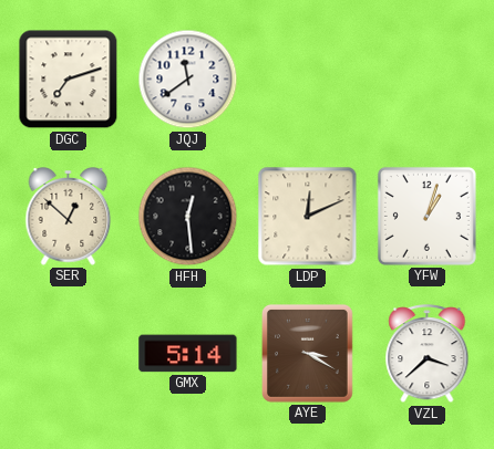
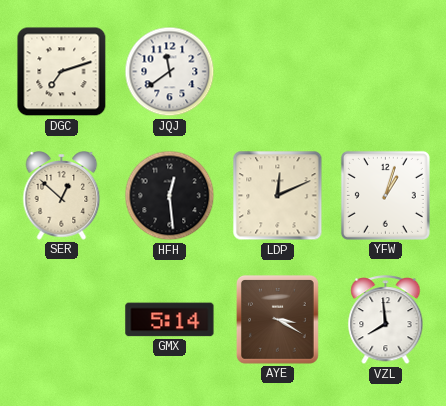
VZL: 3:38 -> 7:59
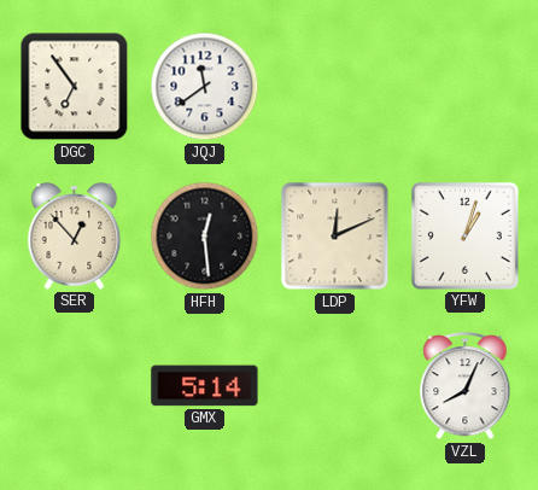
DGC: 7:12 -> 6:54
SER: 12:52 -> 12:53
AYE: 3:20 -> none
VZL: 7:59 -> 8:04
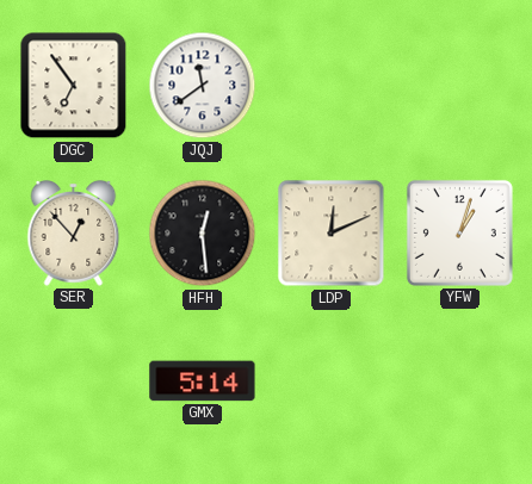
VZL: 8:04 -> none
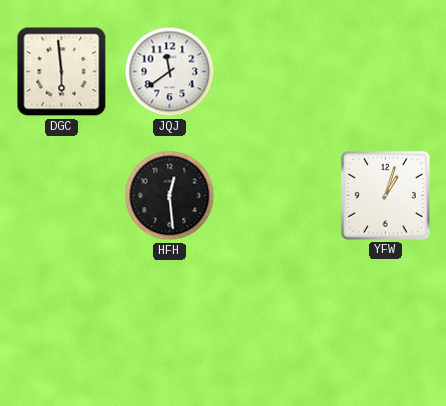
DGC: 6:54 -> 5:59
SER: 12:53 -> none
LDP: 12:11 -> none
GMX: 5:14 -> none
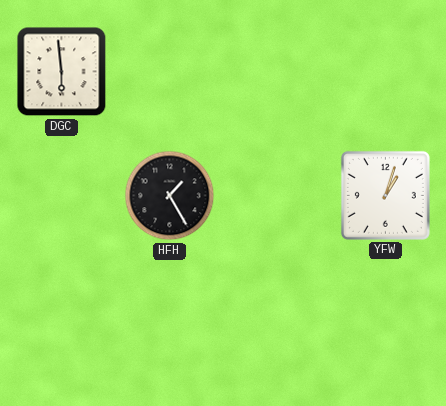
JQJ: 11:39 -> none
HFH: 12:29 -> 1:25
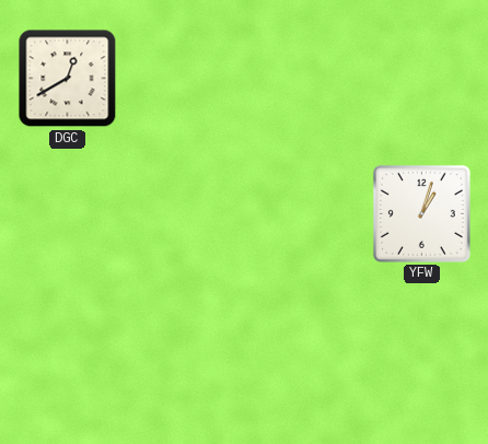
DGC: 5:59 -> 12:40
HFH: 1:25 -> none
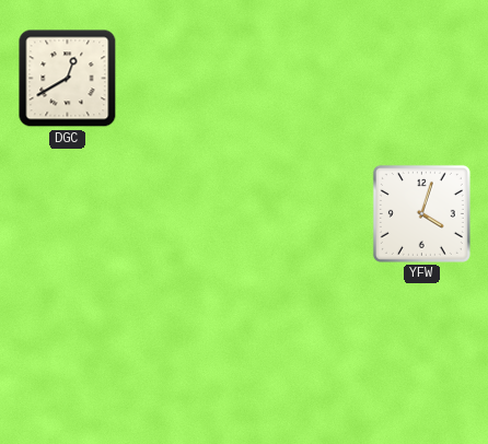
YFW: 1:03 -> 4:03
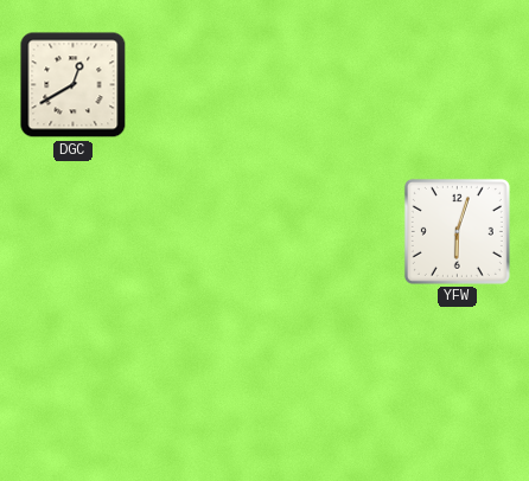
YFW: 4:03 -> 6:03
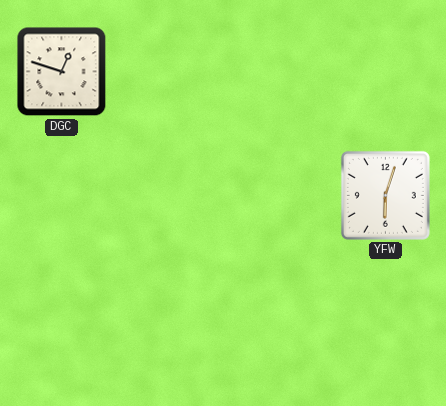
DGC: 12:40 -> 12:48
